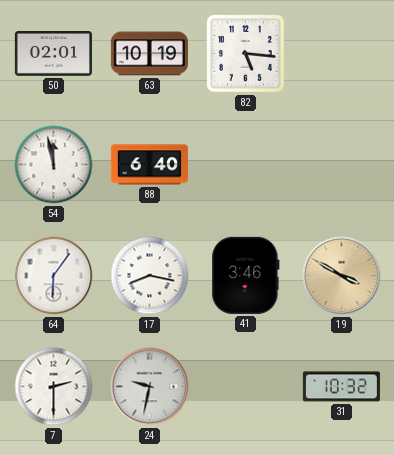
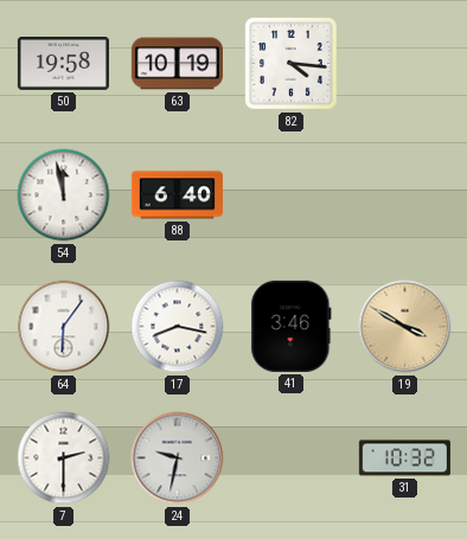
50: 02:01 -> 19:58
82: 5:16 -> 4:16
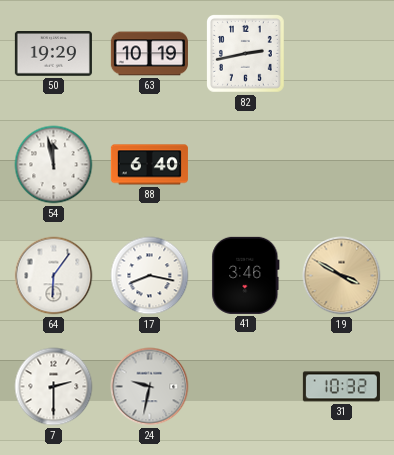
50: 19:58 -> 19:29
82: 4:16 -> 2:43
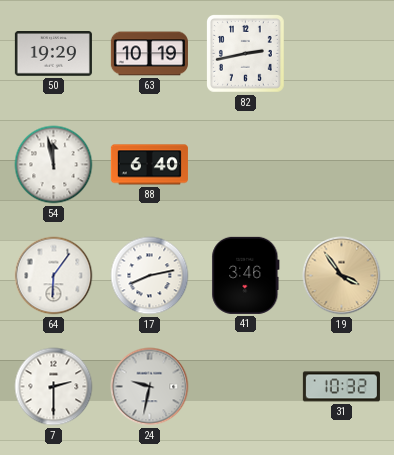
17: 8:17 -> 8:13
19: 3:50 -> 3:54
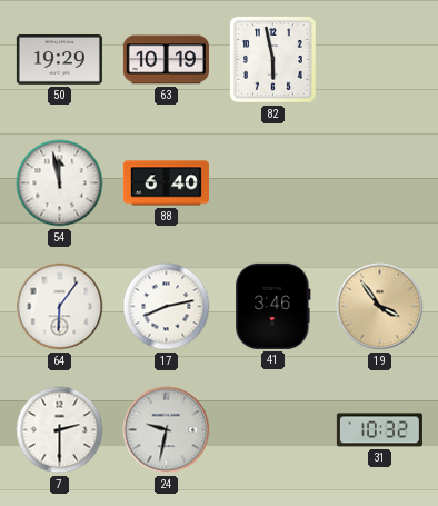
82: 2:43 -> 5:58
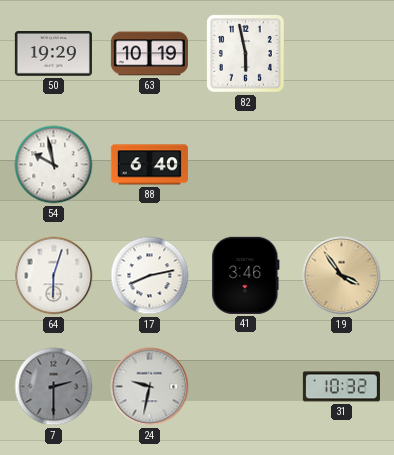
54: 11:58 -> 9:58
64: 6:06 -> 6:03
7 dial: white -> grey
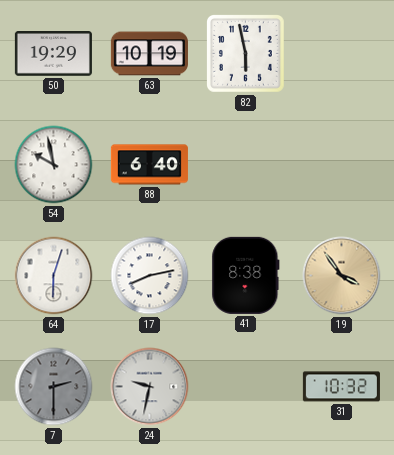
41: 3:46 -> 8:38
